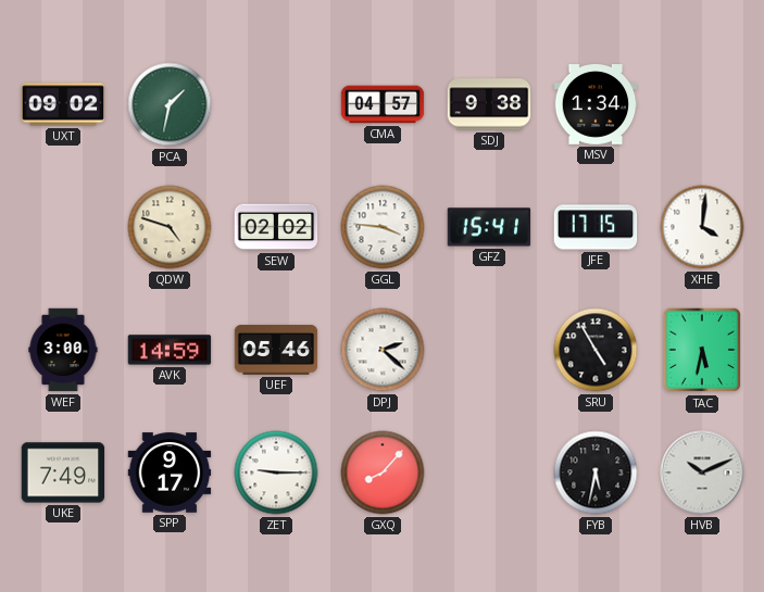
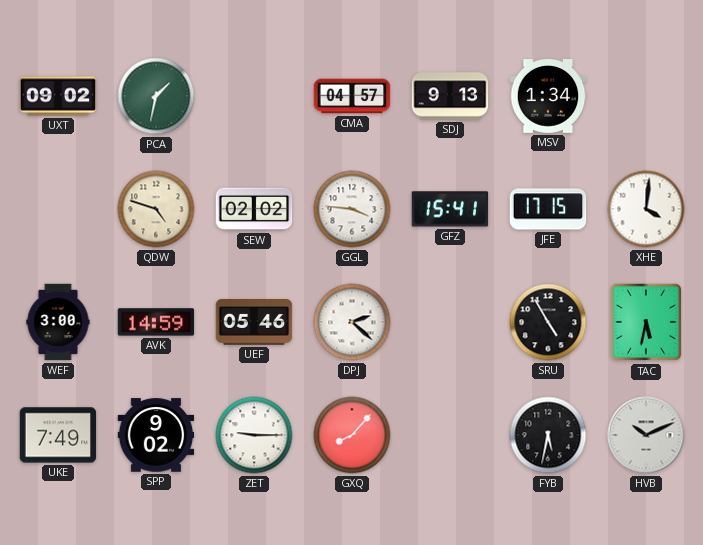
SDJ: 9:38 -> 9:13
SPP: 9:17 -> 9:02
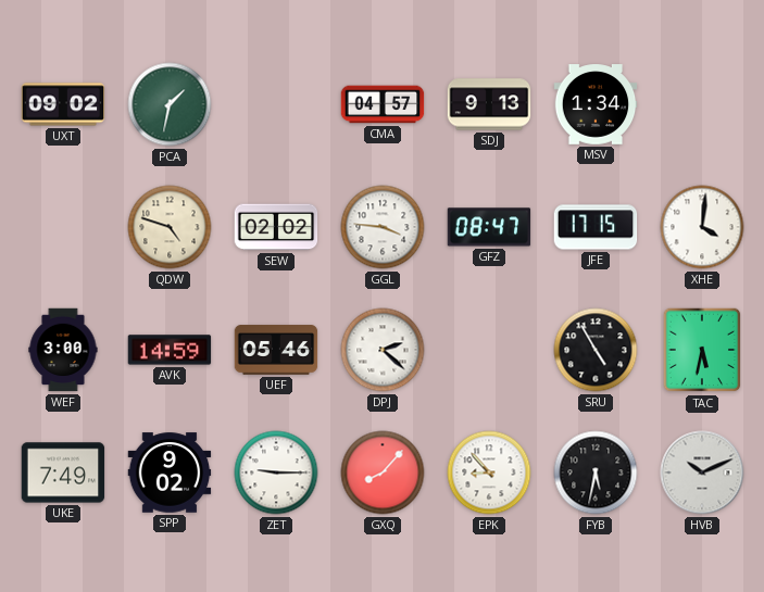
GFZ: 15:41 -> 08:47
EPK: none -> 8:53
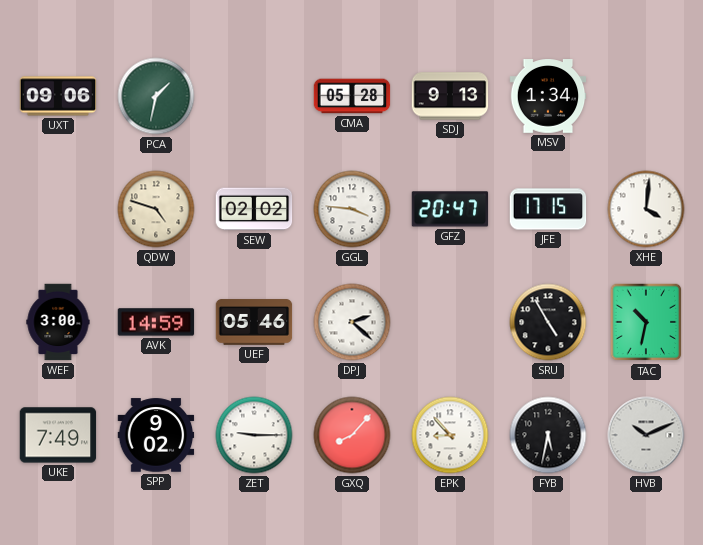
UXT: 09:02 -> 09:06
CMA: 04:57 -> 05:28
GFZ: 08:47 -> 20:47
TAC: 5:32 -> 10:32
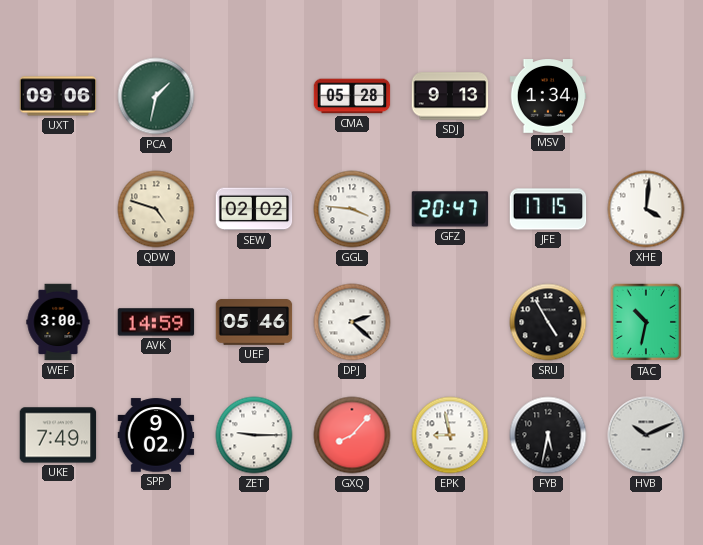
EPK: 8:53 -> 8:58
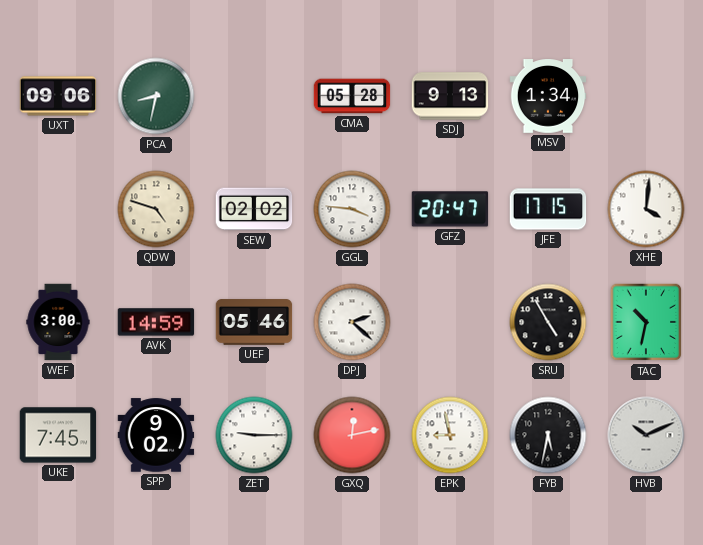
PCA: 1:32 -> 8:32
UKE: 7:49 -> 7:45
GXQ: 8:07 -> 12:13
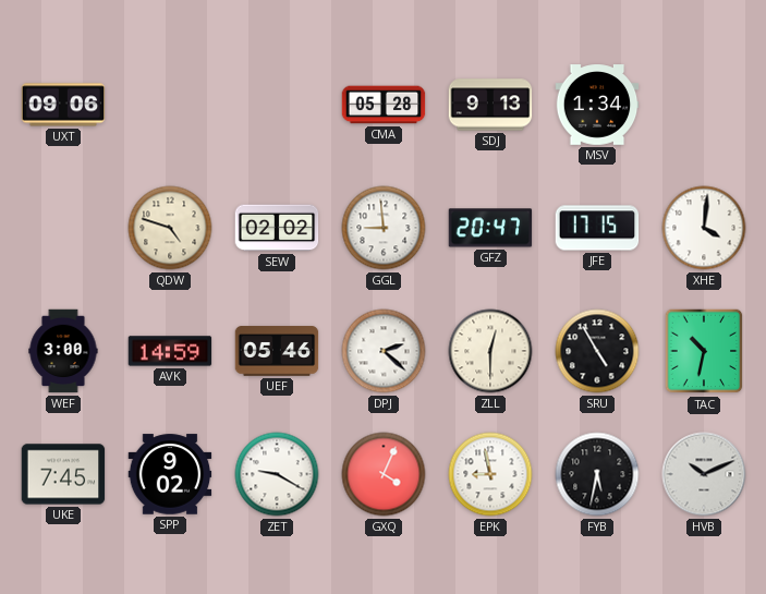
PCA: 8:32 -> none
GGL: 3:46 -> 8:59
ZLL: none -> 12:30
ZET: 9:15 -> 9:20
GXQ: 12:13 -> 4:04
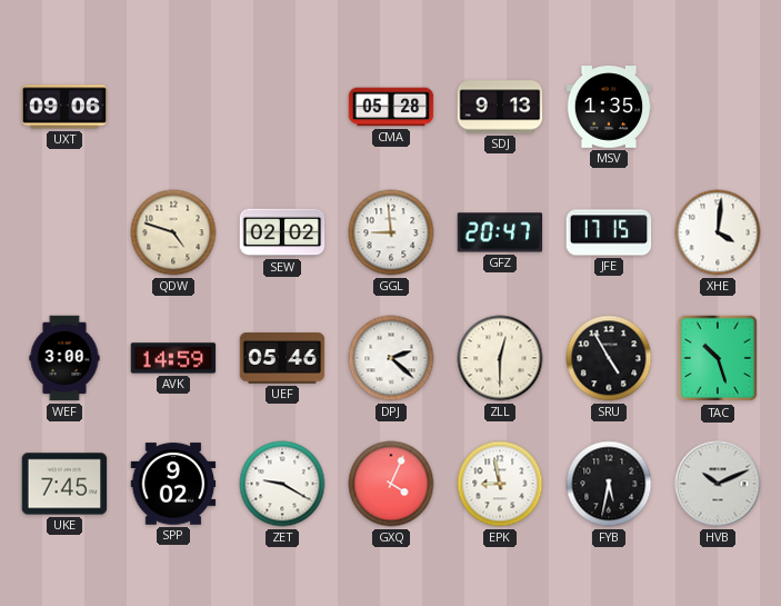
MSV: 1:34 -> 1:35
TAC: 10:32 -> 10:27
